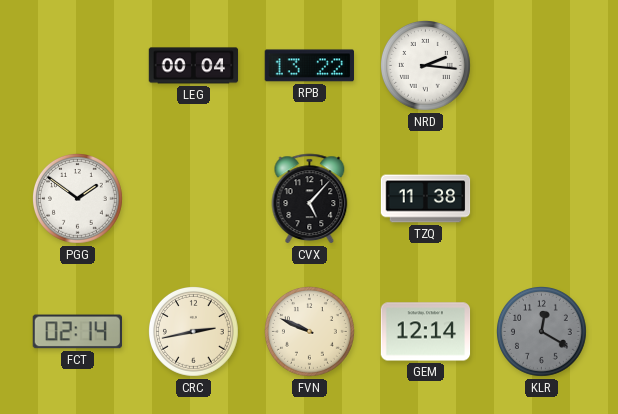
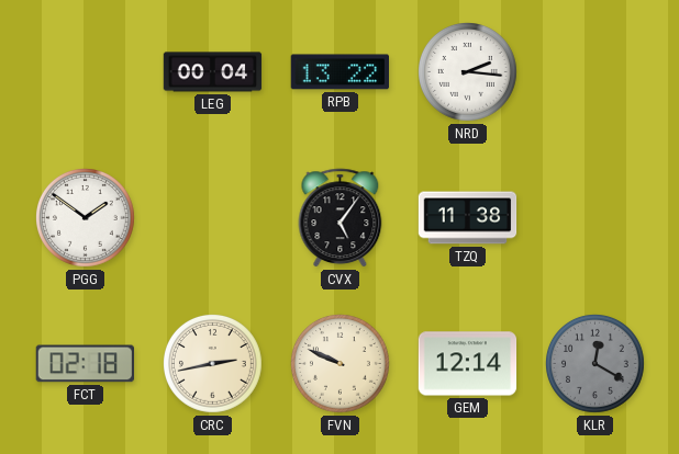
CVX: 5:07 -> 5:06
FCT: 02:14 -> 02:18
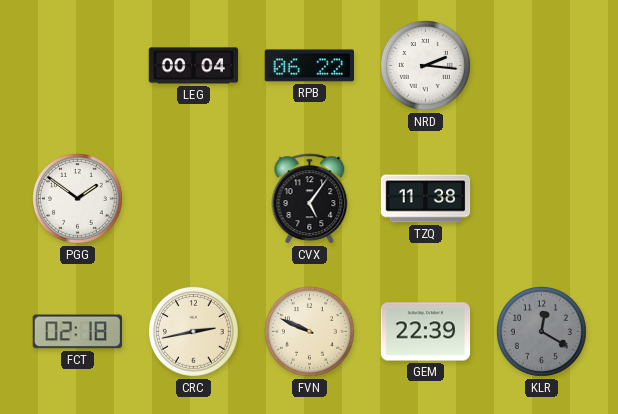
RPB: 13:22 -> 06:22
GEM: 12:14 -> 22:39
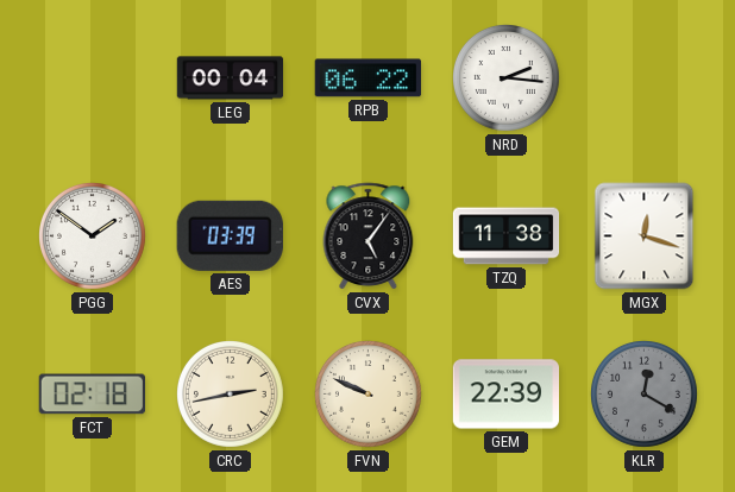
AES: none -> 03:39
MGX: none -> 12:18
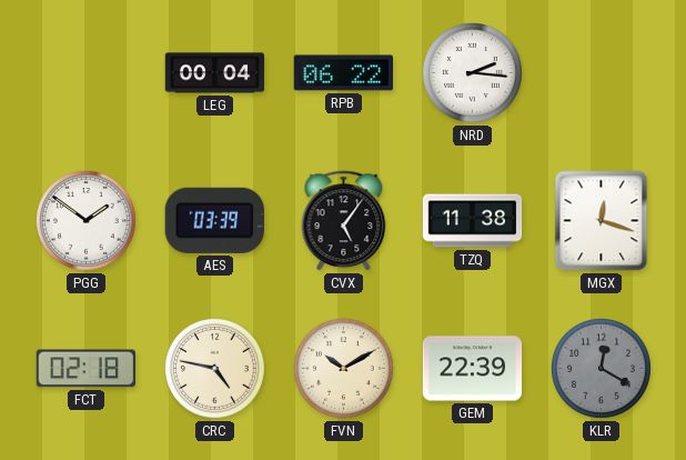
CRC: 2:43 -> 4:47
FVN: 9:49 -> 10:10
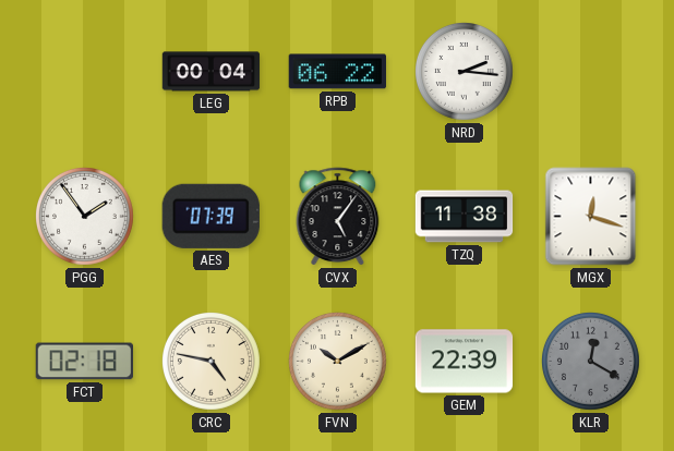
PGG: 1:51 -> 1:54
AES: 03:39 -> 07:39
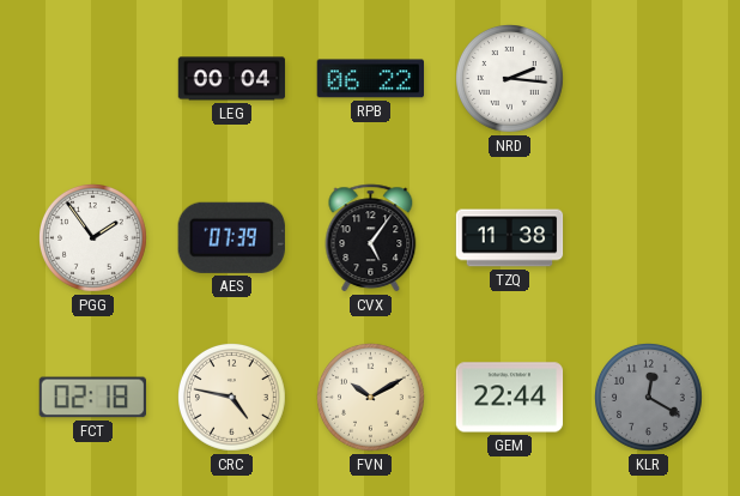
MGX: 12:18 -> none
GEM: 22:39 -> 22:44
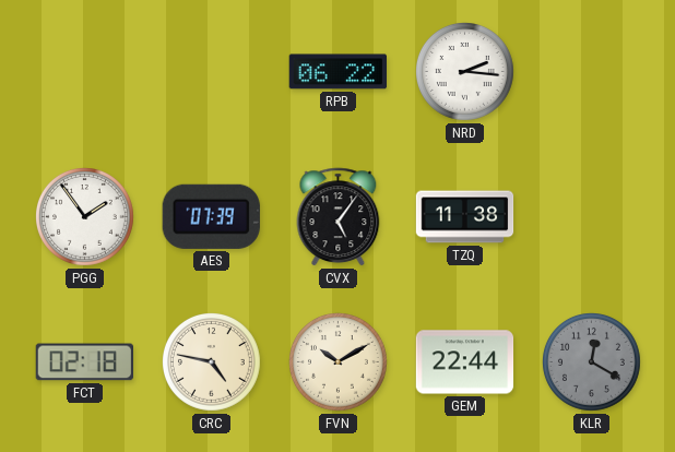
LEG: 00:04 -> none
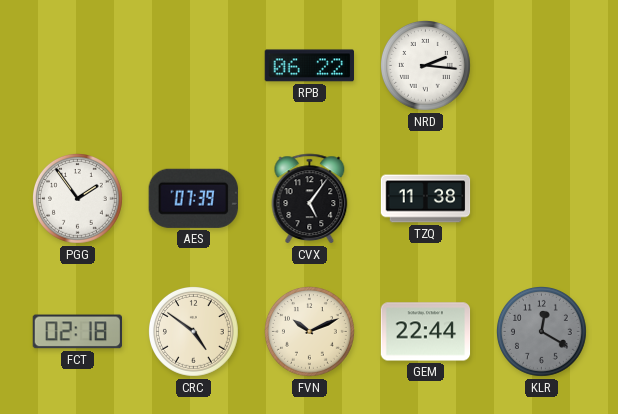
CRC: 4:47 -> 4:51
FVN: 10:10 -> 10:11
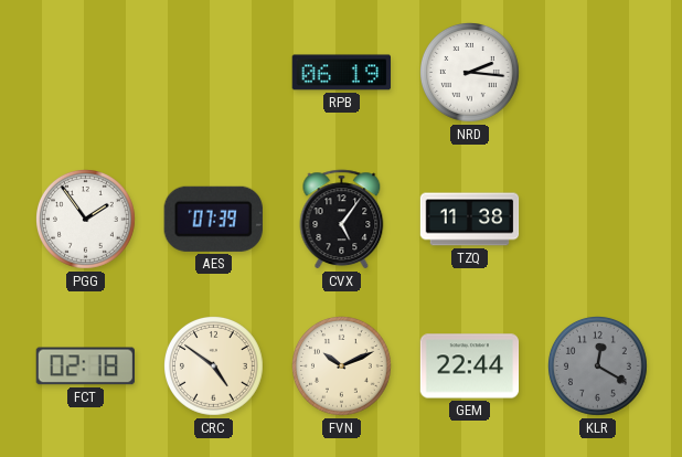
RPB: 06:22 -> 06:19
